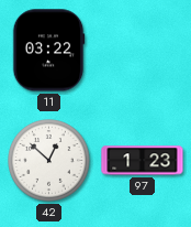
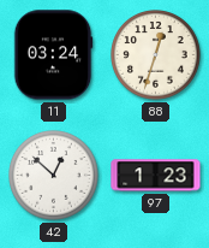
11: 03:22 -> 03:24
88: none -> 12:33
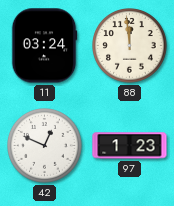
88: 12:33 -> 11:59
42: 12:52 -> 12:49
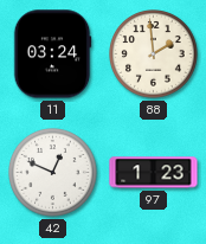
88: 11:59 -> 1:59
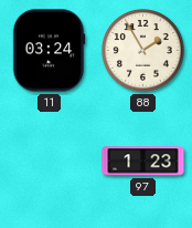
88: 1:59 -> 1:55
42: 12:49 -> none
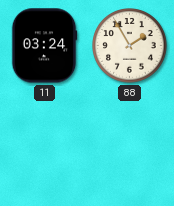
97: 1:23 -> none
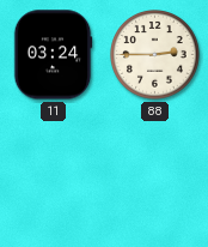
88: 1:55 -> 2:45
